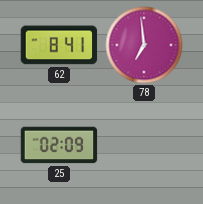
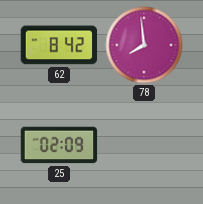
62: 8:41 -> 8:42
78: 6:59 -> 7:59
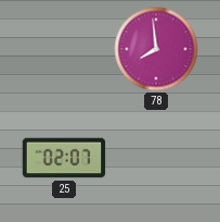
62: 8:42 -> none
25: 02:09 -> 02:07
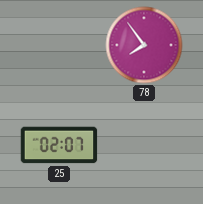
78: 7:59 -> 7:54
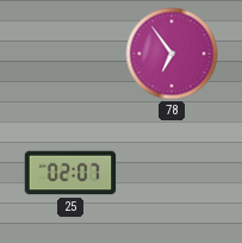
78: 7:54 -> 6:54
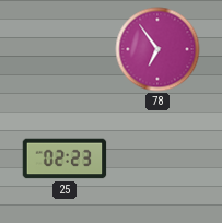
25: 02:07 -> 02:23
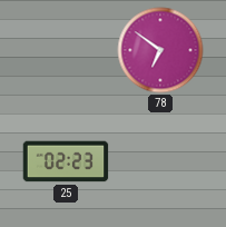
78: 6:54 -> 6:51
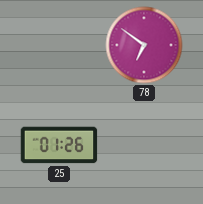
25: 02:23 -> 01:26
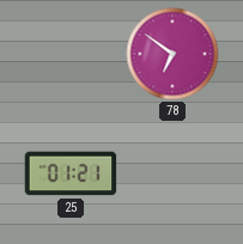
25: 01:26 -> 01:21
